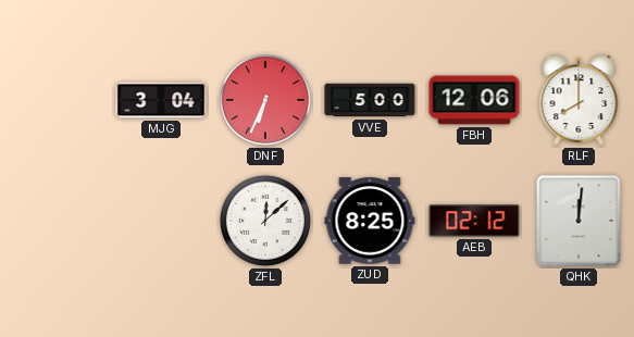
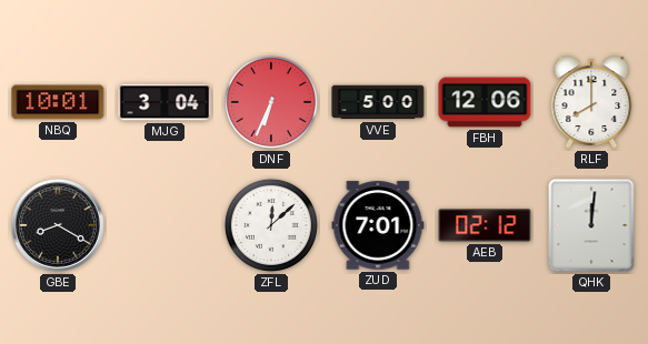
NBQ: none -> 10:01
GBE: none -> 8:20
ZUD: 8:25 -> 7:01
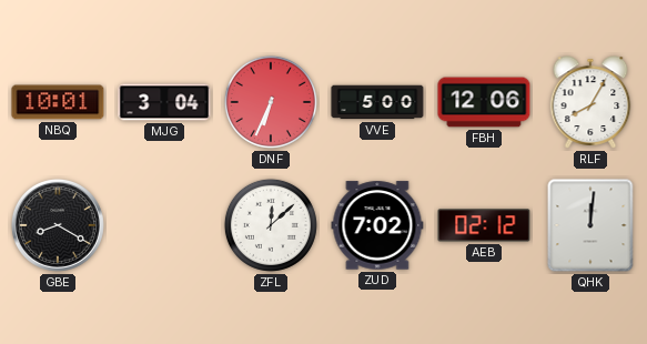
RLF: 8:00 -> 8:05
ZUD: 7:01 -> 7:02
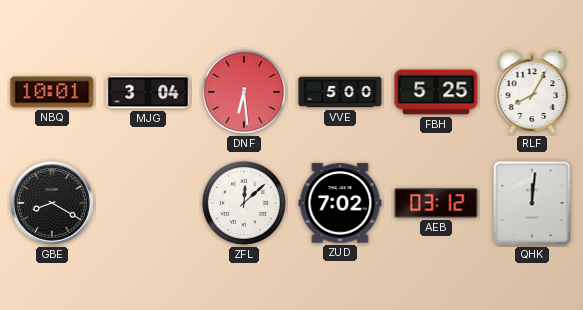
DNF: 6:34 -> 6:29
FBH: 12:06 -> 5:25
AEB: 02:12 -> 03:12
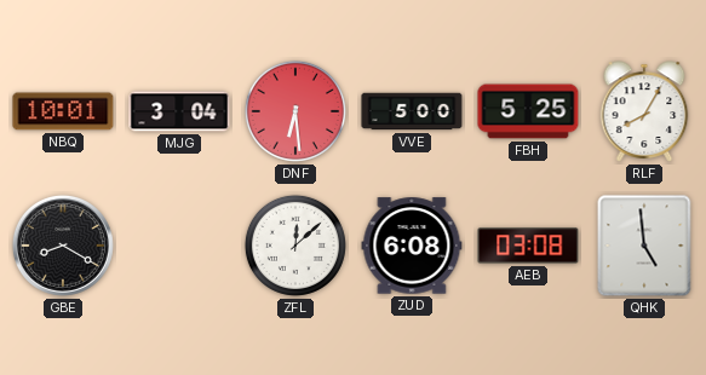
ZUD: 7:02 -> 6:08
AEB: 03:12 -> 03:08
QHK: 12:01 -> 4:59
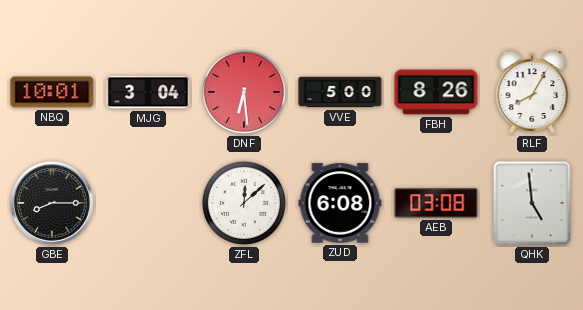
FBH: 5:25 -> 8:26
GBE: 8:20 -> 8:15
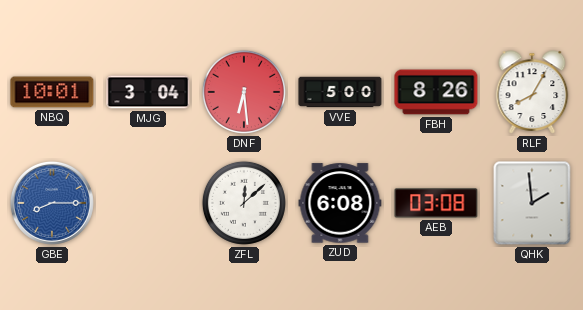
GBE dial: black -> blue
QHK: 4:59 -> 1:59
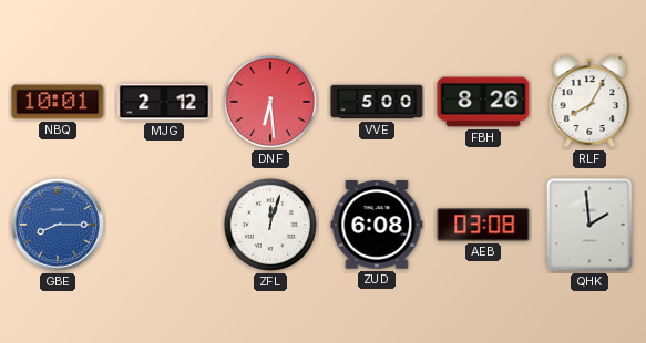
MJG: 3:04 -> 2:12
ZFL: 12:08 -> 12:03
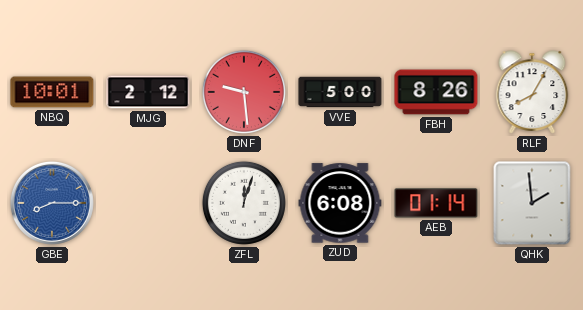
DNF: 6:29 -> 9:29
AEB: 03:08 -> 01:14
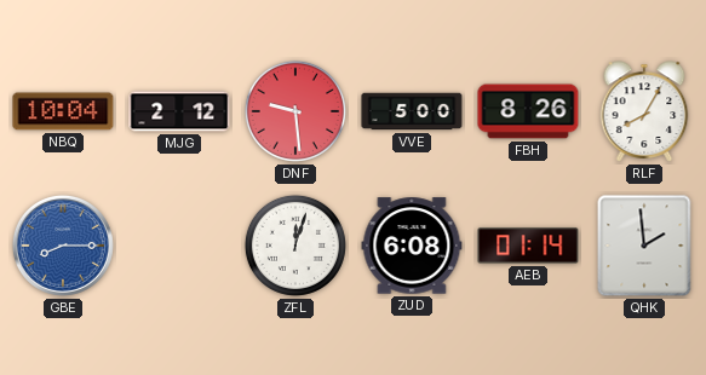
NBQ: 10:01 -> 10:04
